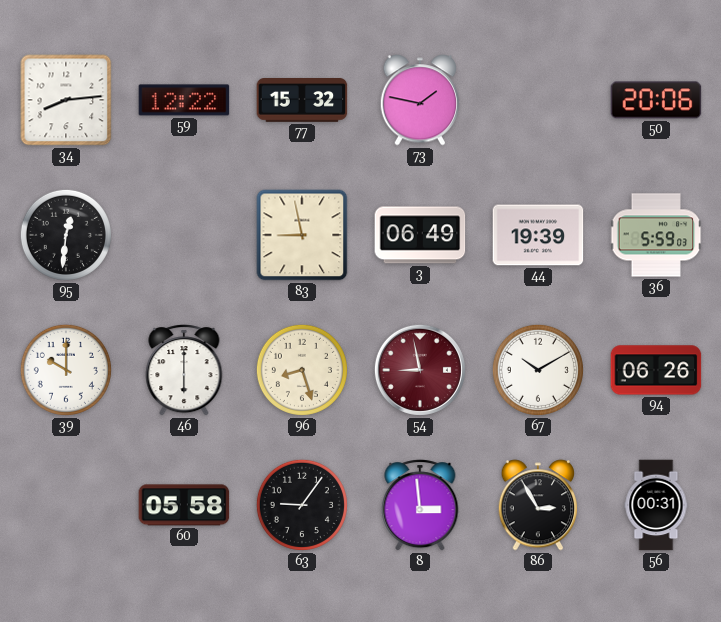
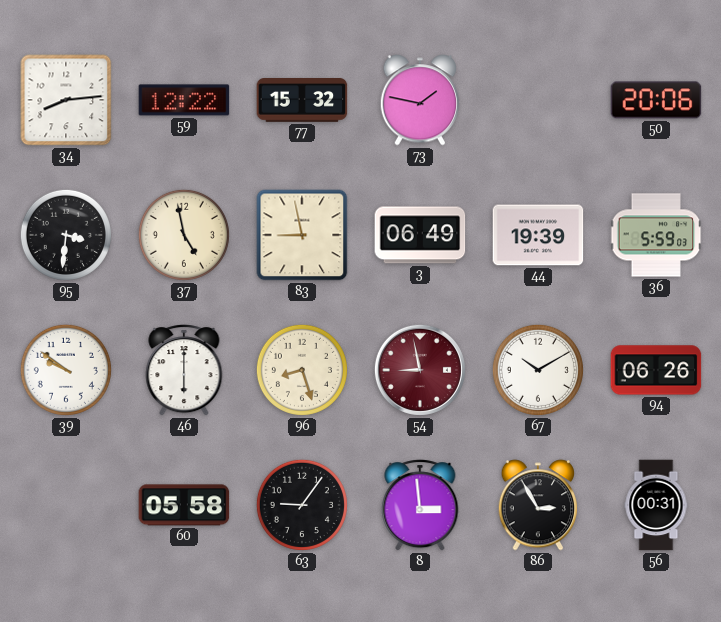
95: 12:31 -> 3:31
37: none -> 4:58
39: 10:00 -> 9:51
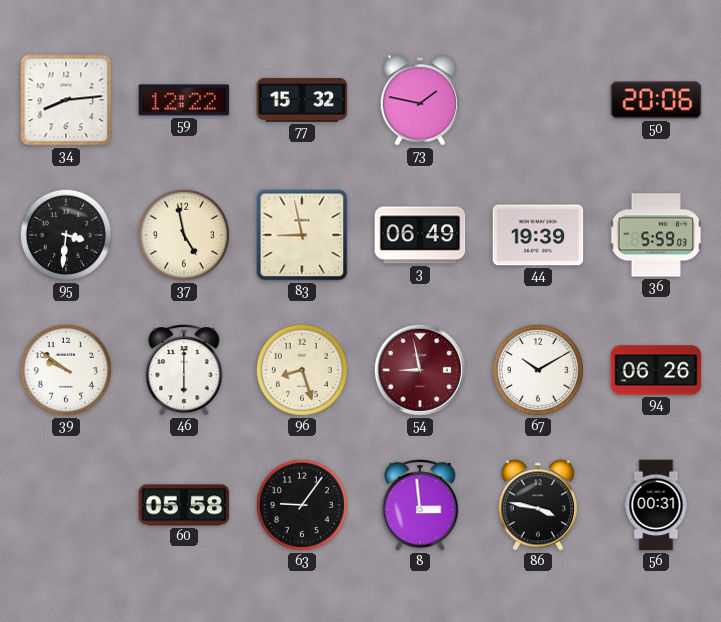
86: 2:55 -> 3:47
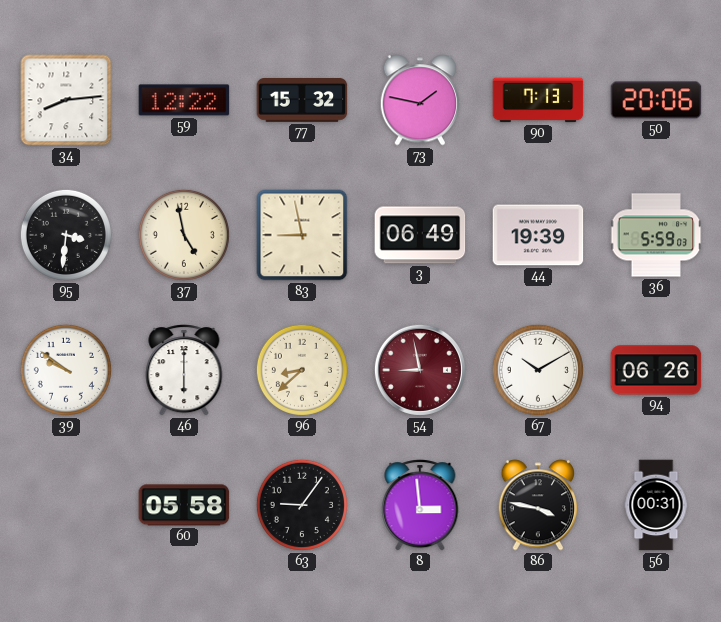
90: none -> 7:13
96: 8:27 -> 8:38
